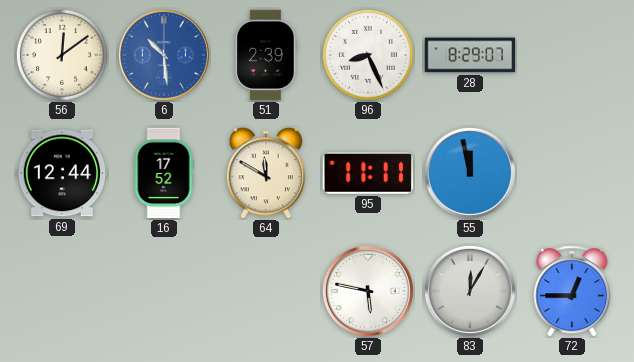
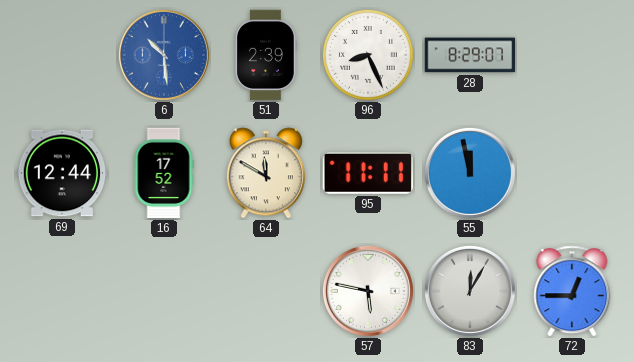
56: 12:09 -> none
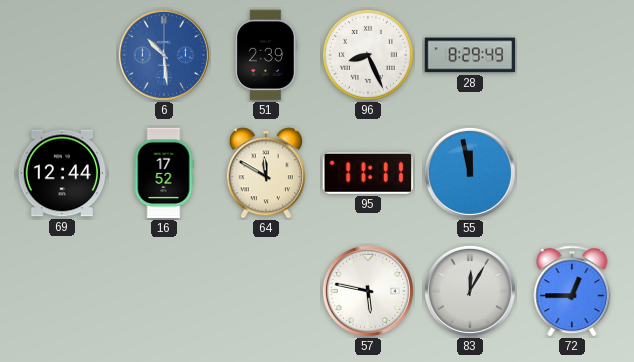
28: 8:29:07 -> 8:29:49
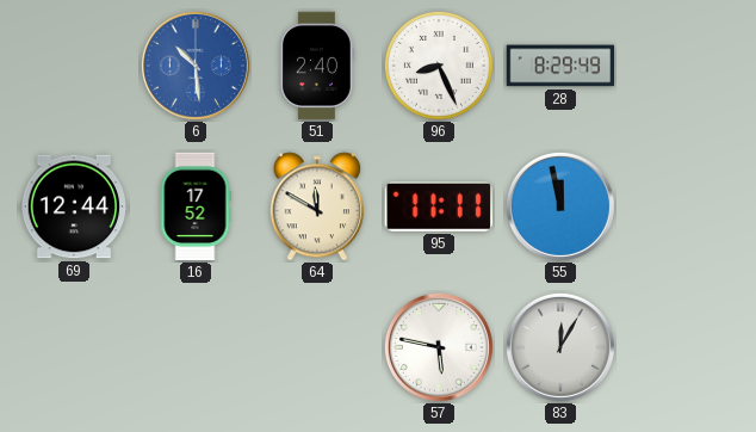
51: 2:39 -> 2:40
72: 12:45 -> none
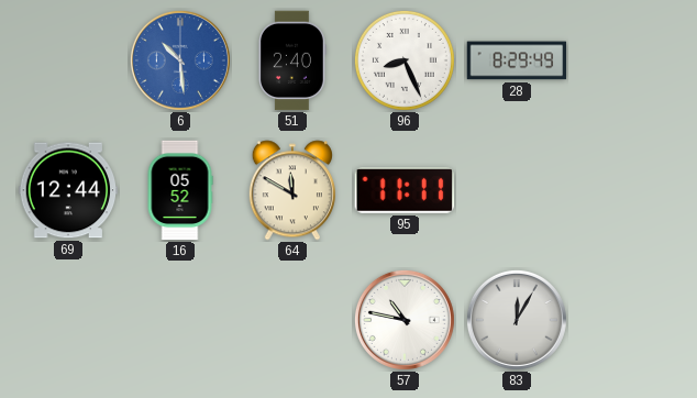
16: 17:52 -> 05:52
55: 11:58 -> none
57: 5:47 -> 10:47
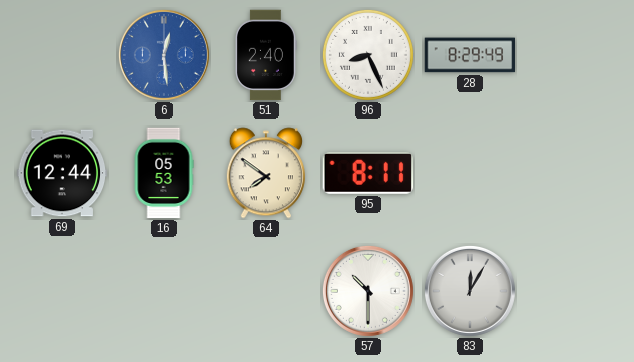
6: 10:29 -> 12:29
16: 05:52 -> 05:53
64: 11:50 -> 7:51
95: 11:11 -> 8:11
57: 10:47 -> 10:30
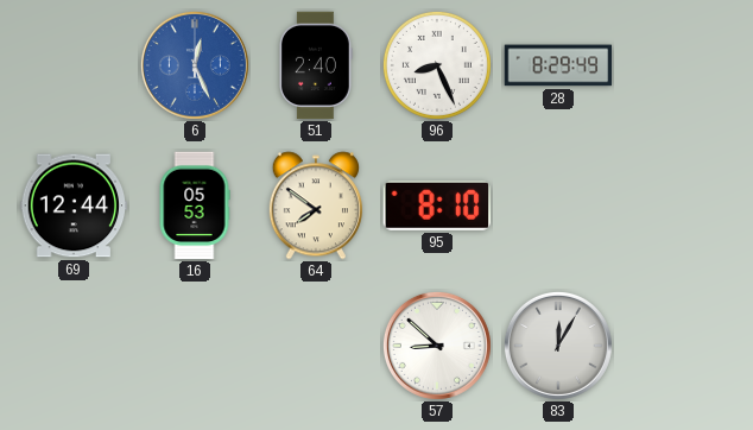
6: 12:29 -> 12:26
95: 8:11 -> 8:10
57: 10:30 -> 8:52
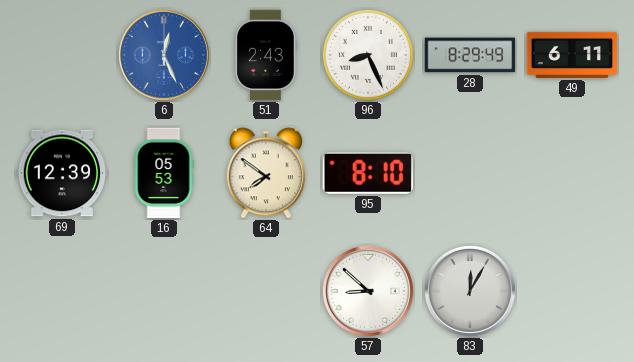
51: 2:40 -> 2:43
49: none -> 6:11
69: 12:44 -> 12:39
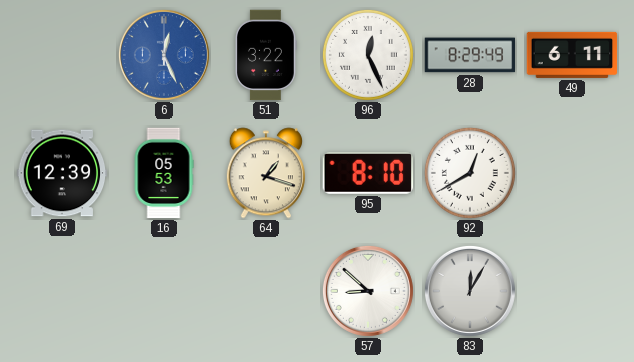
51: 2:43 -> 3:22
96: 8:26 -> 12:26
64: 7:51 -> 1:18
92: none -> 12:40
